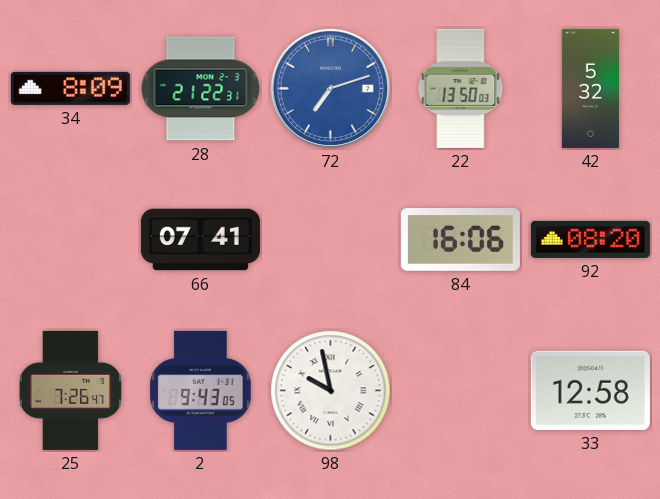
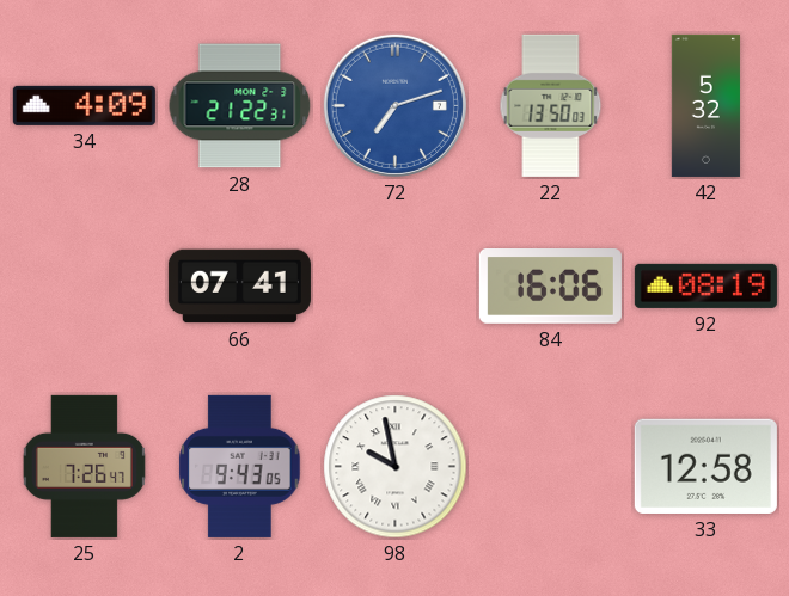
34: 8:09 -> 4:09
92: 08:20 -> 08:19
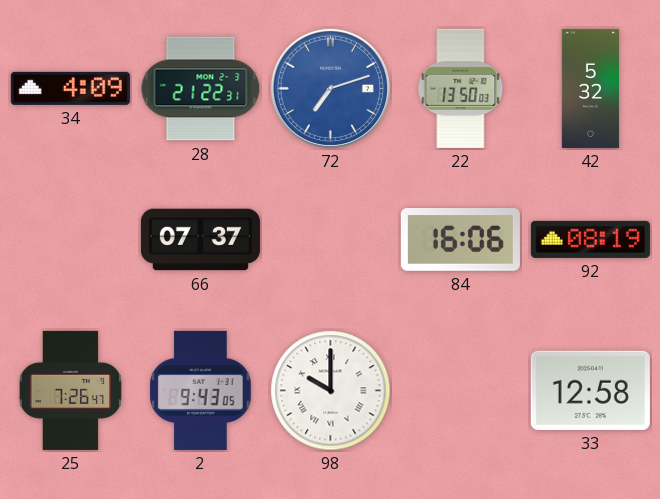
66: 07:41 -> 07:37
98: 9:58 -> 10:00
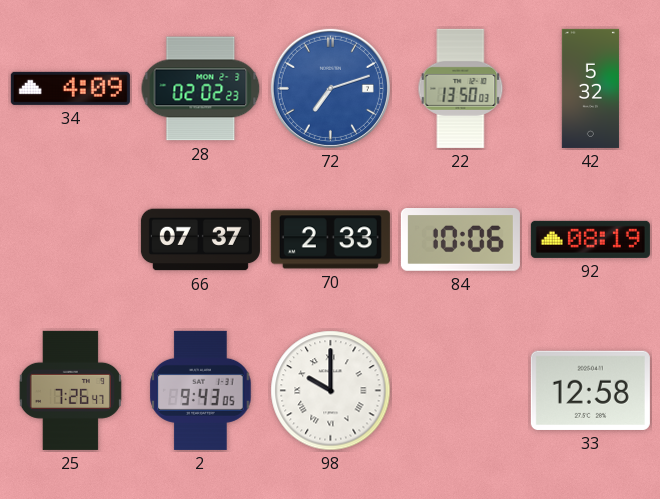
28: 21:22 -> 02:02
70: none -> 2:33
84: 16:06 -> 10:06
